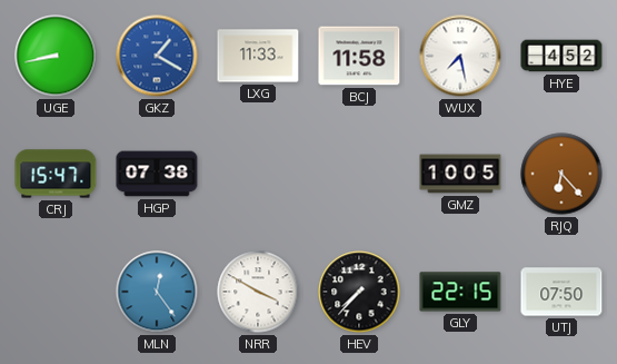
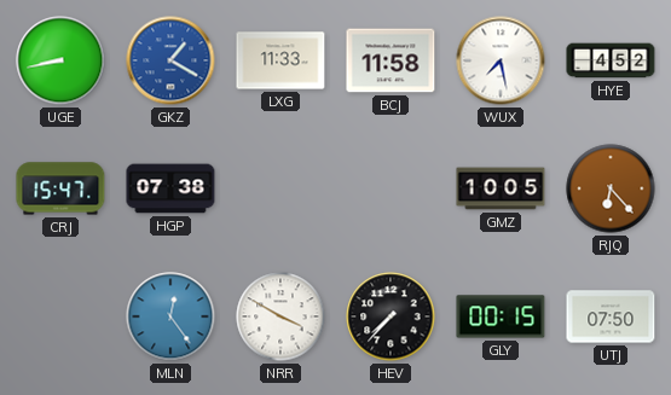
GLY: 22:15 -> 00:15
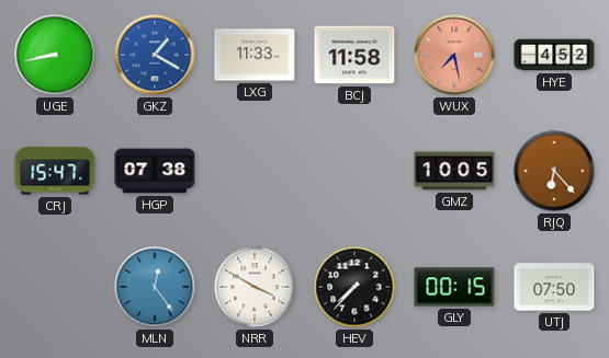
WUX dial: white -> salmon
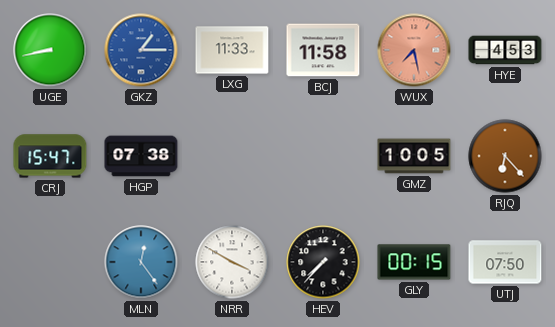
GKZ: 1:20 -> 1:15
HYE: 4:52 -> 4:53
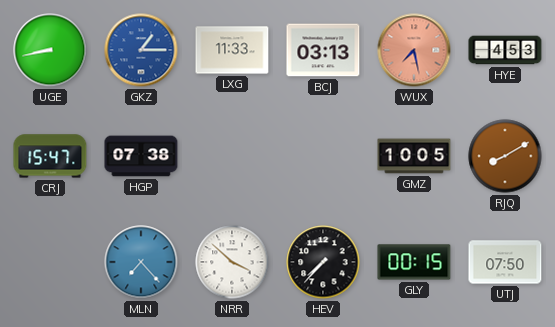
BCJ: 11:58 -> 03:13
RJQ: 6:23 -> 8:10
MLN: 12:24 -> 7:23
NRR: 3:50 -> 3:52
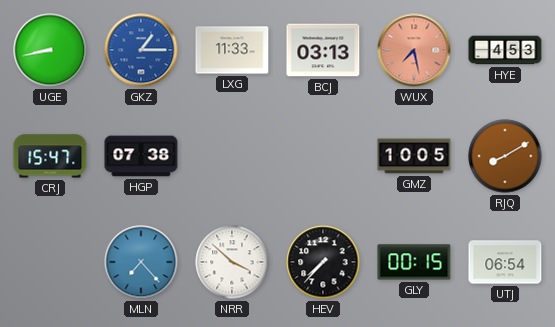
UTJ: 07:50 -> 06:54
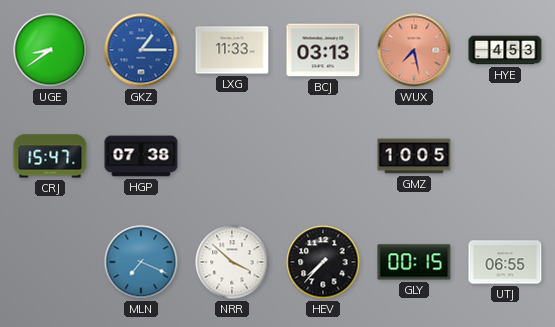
UGE: 8:43 -> 8:39
RJQ: 8:10 -> none
MLN: 7:23 -> 7:19
UTJ: 06:54 -> 06:55
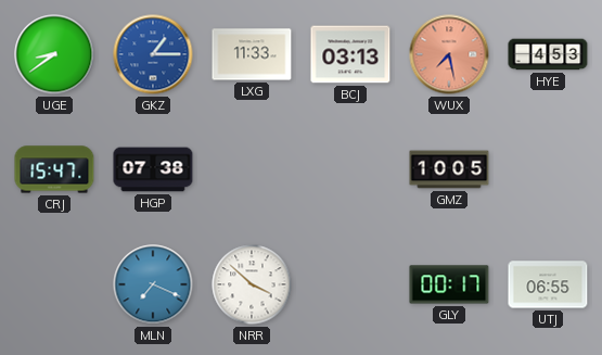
HEV: 7:37 -> none
GLY: 00:15 -> 00:17
